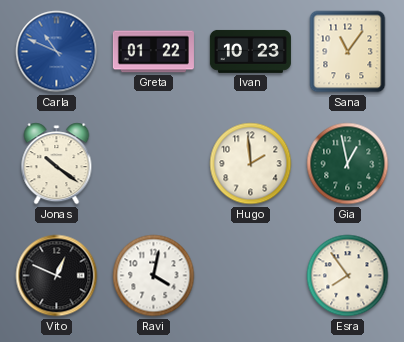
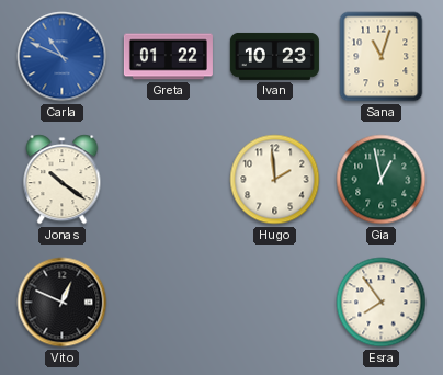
Sana: 11:06 -> 11:03
Ravi: 4:02 -> none
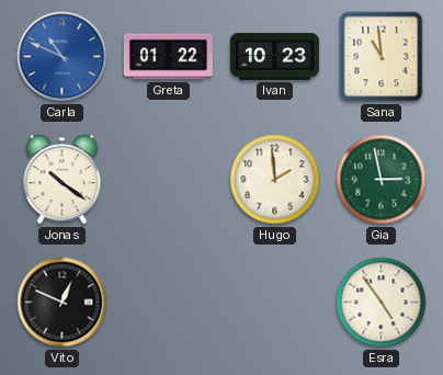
Sana: 11:03 -> 10:59
Gia: 12:58 -> 2:58
Esra: 7:54 -> 4:54
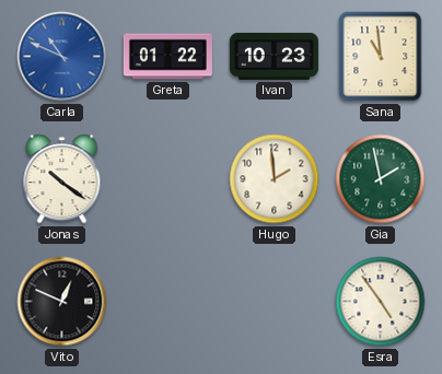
Gia: 2:58 -> 1:58
